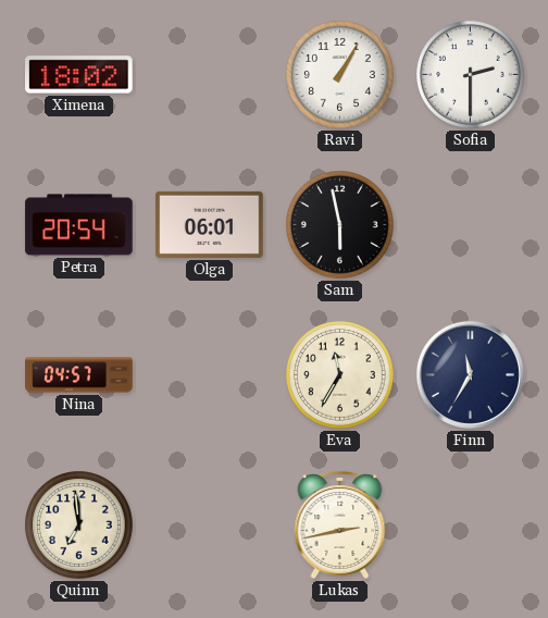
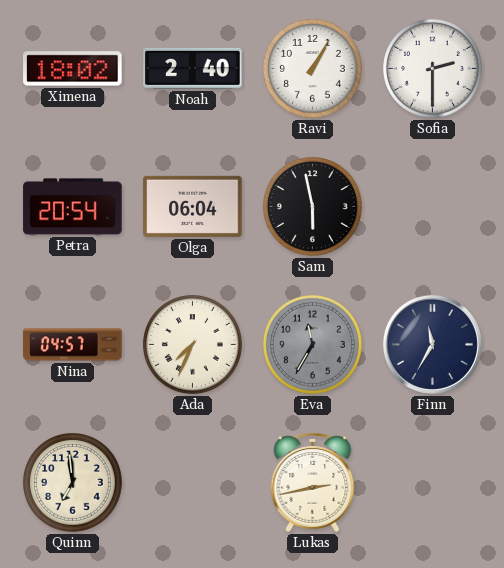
Noah: none -> 2:40
Olga: 06:01 -> 06:04
Ada: none -> 7:34
Eva dial: cream -> grey
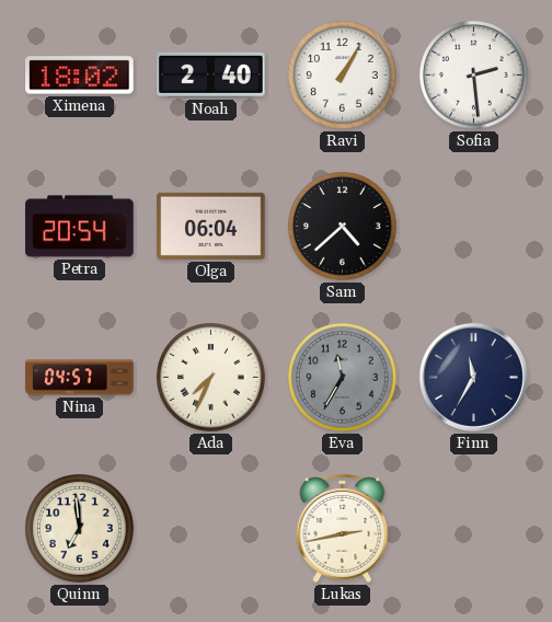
Sofia: 2:30 -> 2:29
Sam: 5:58 -> 4:38
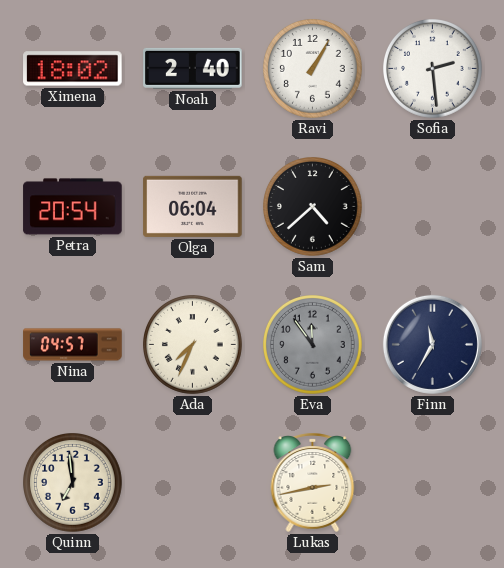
Eva: 11:35 -> 11:54
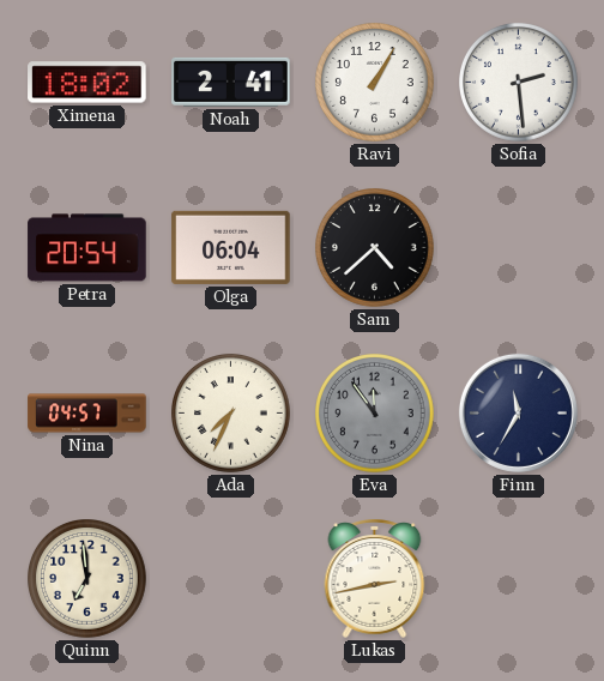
Noah: 2:40 -> 2:41
